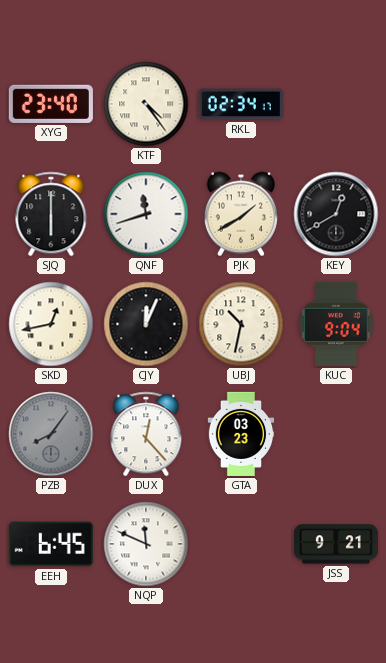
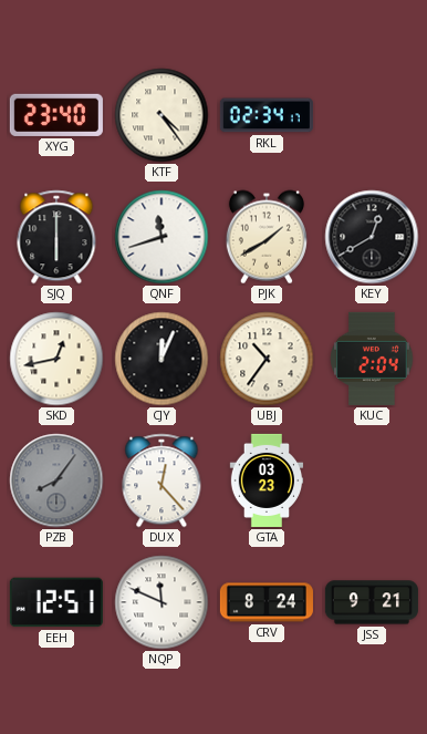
UBJ: 10:32 -> 10:36
KUC: 9:04 -> 2:04
EEH: 6:45 -> 12:51
CRV: none -> 8:24
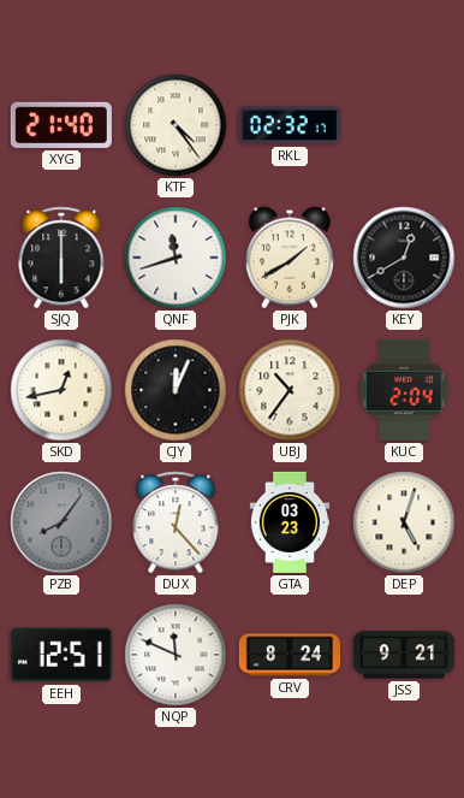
XYG: 23:40 -> 21:40
RKL: 02:34 -> 02:32
DEP: none -> 5:03
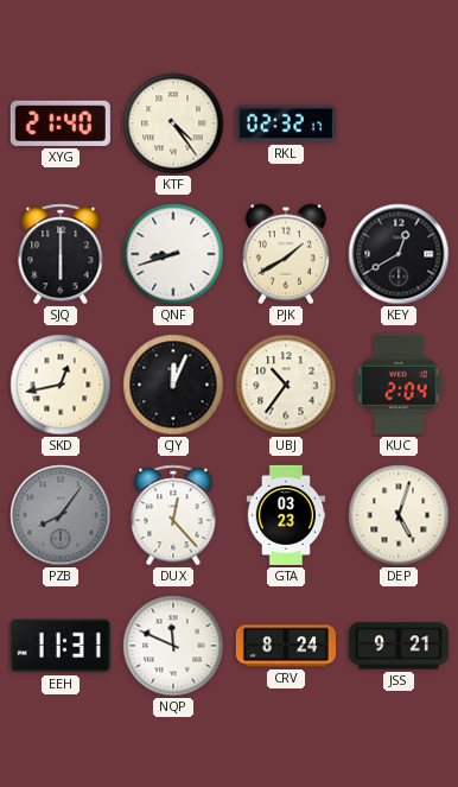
QNF: 11:42 -> 8:42
EEH: 12:51 -> 11:31
